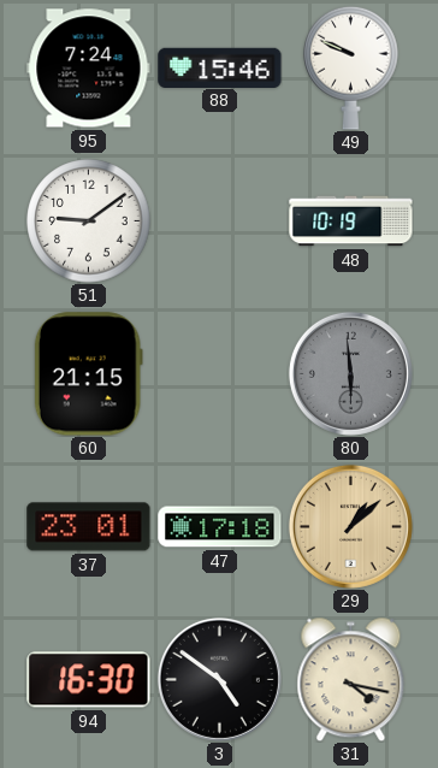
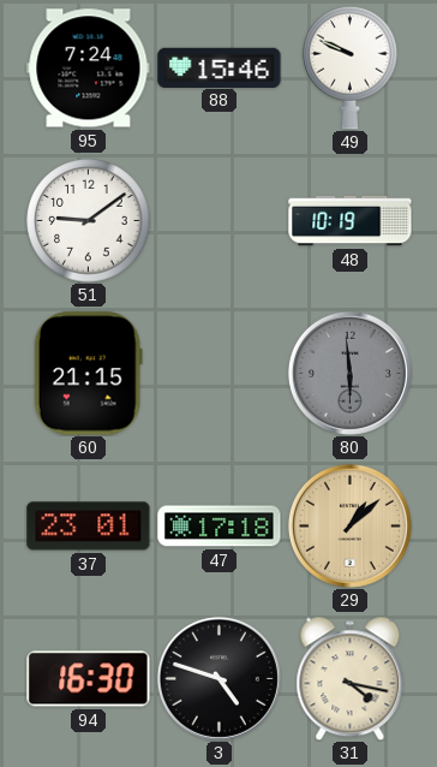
3: 4:51 -> 4:48
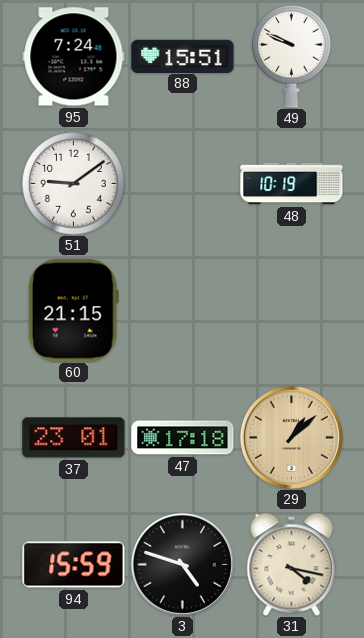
88: 15:46 -> 15:51
80: 5:59 -> none
94: 16:30 -> 15:59
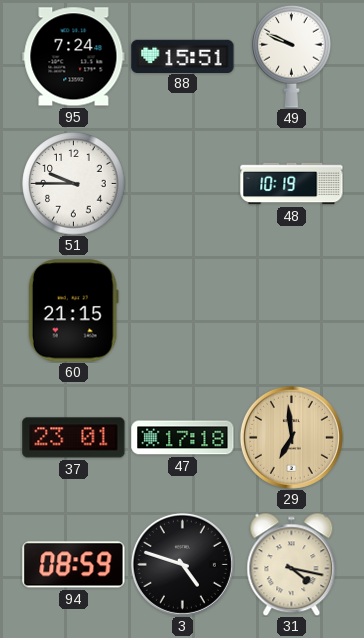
51: 9:09 -> 9:45
29: 1:08 -> 6:59
94: 15:59 -> 08:59
